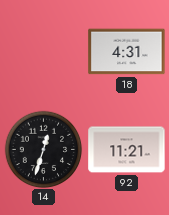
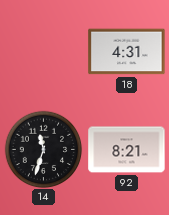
14: 12:33 -> 11:33
92: 11:21 -> 8:21
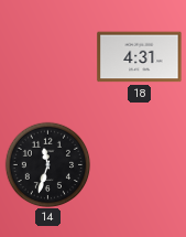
92: 8:21 -> none
